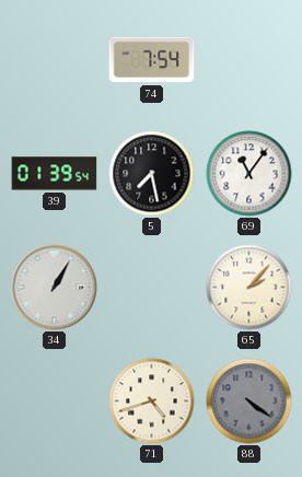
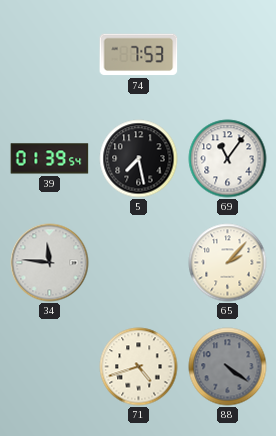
74: 7:54 -> 7:53
34: 1:05 -> 11:46
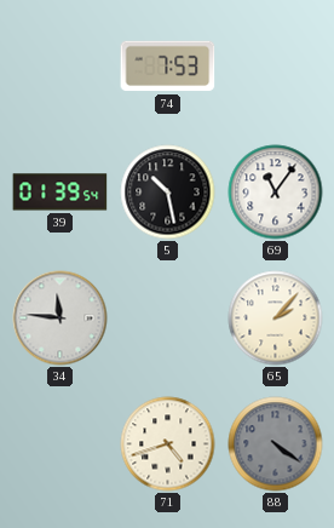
5: 7:28 -> 10:28
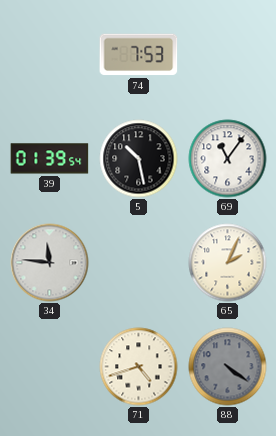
65: 2:07 -> 2:04
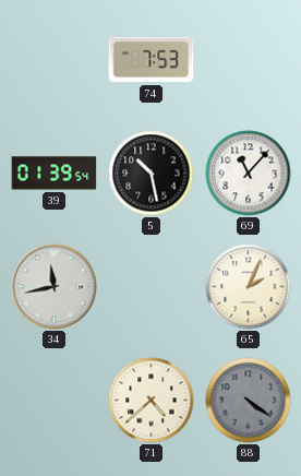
69: 11:06 -> 11:07
34: 11:46 -> 11:43
71: 4:42 -> 4:38
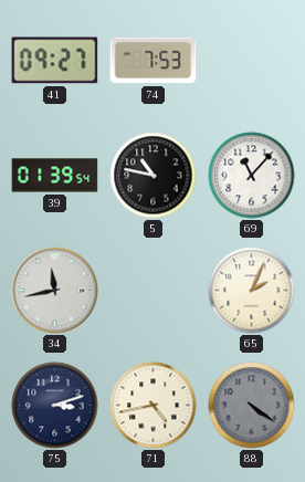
41: none -> 09:27
5: 10:28 -> 10:47
75: none -> 3:12
71: 4:38 -> 4:43
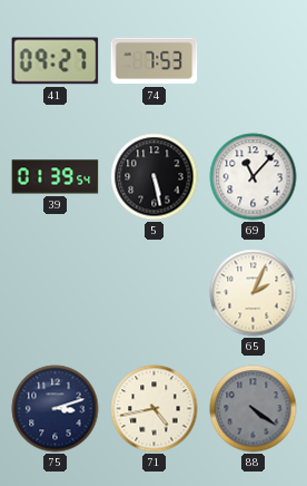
5: 10:47 -> 5:28
34: 11:43 -> none
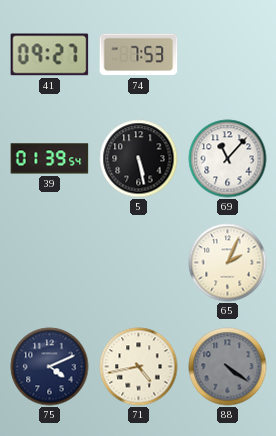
75: 3:12 -> 4:11
